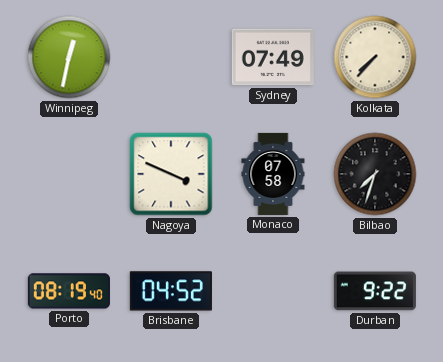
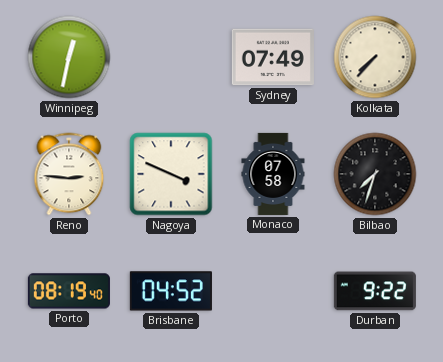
Reno: none -> 2:46
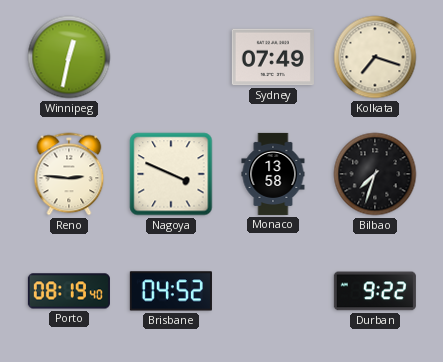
Kolkata: 7:37 -> 7:18
Monaco: 07:58 -> 13:58
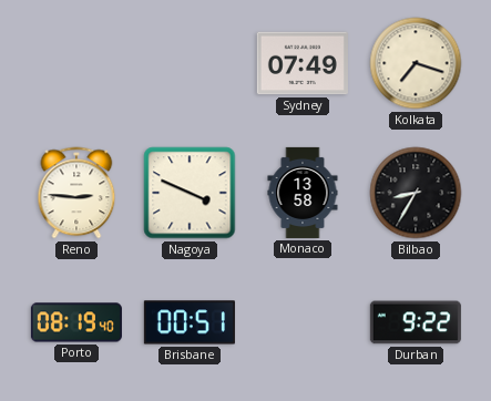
Winnipeg: 12:32 -> none
Bilbao: 7:33 -> 8:35
Brisbane: 04:52 -> 00:51
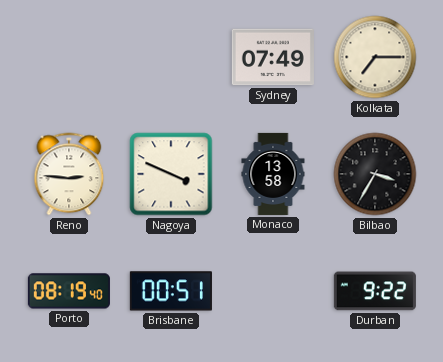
Kolkata: 7:18 -> 7:15
Bilbao: 8:35 -> 3:35
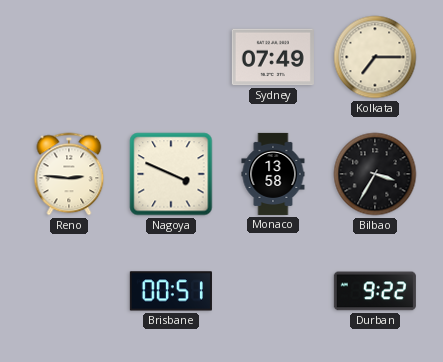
Porto: 08:19 -> none
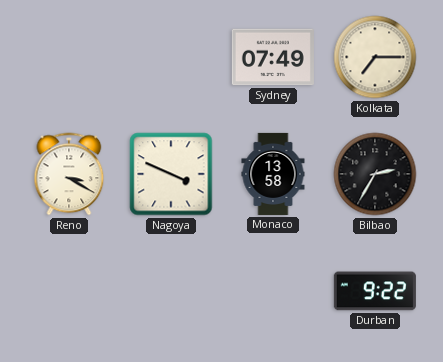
Reno: 2:46 -> 3:20
Bilbao: 3:35 -> 2:35
Brisbane: 00:51 -> none
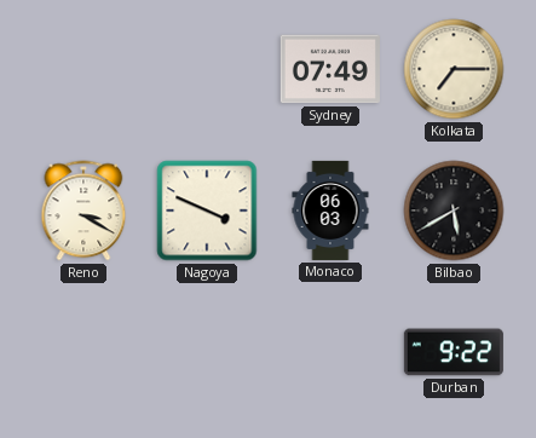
Monaco: 13:58 -> 06:03
Bilbao: 2:35 -> 5:40
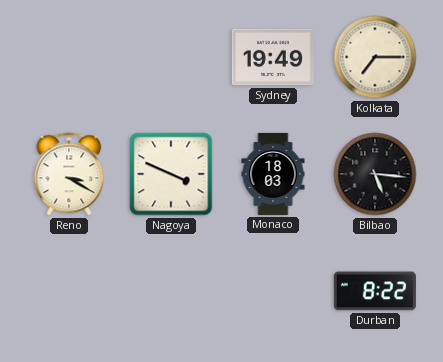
Sydney: 07:49 -> 19:49
Monaco: 06:03 -> 18:03
Bilbao: 5:40 -> 5:16
Durban: 9:22 -> 8:22
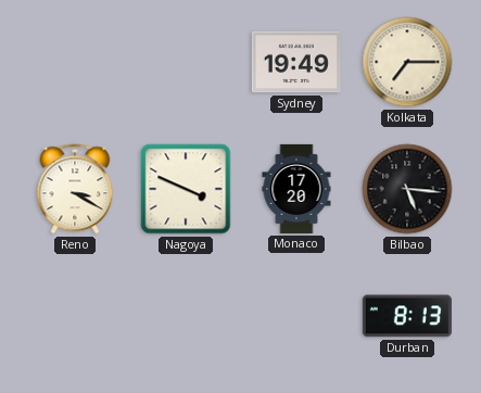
Monaco: 18:03 -> 17:20
Durban: 8:22 -> 8:13
